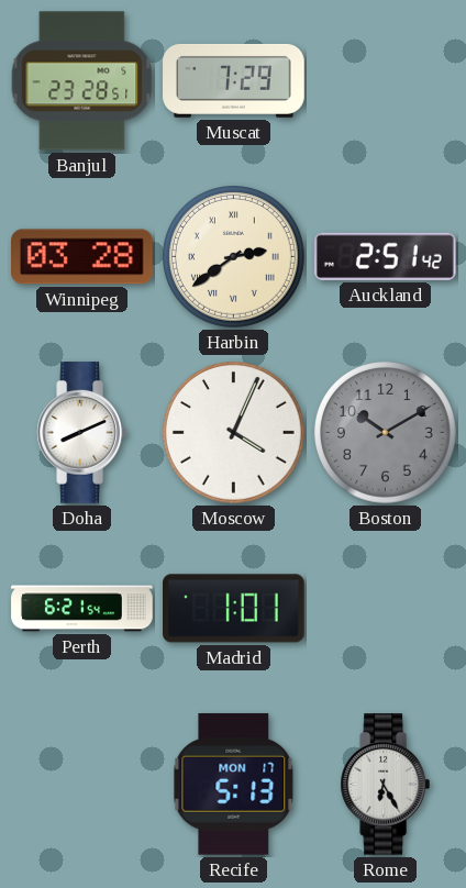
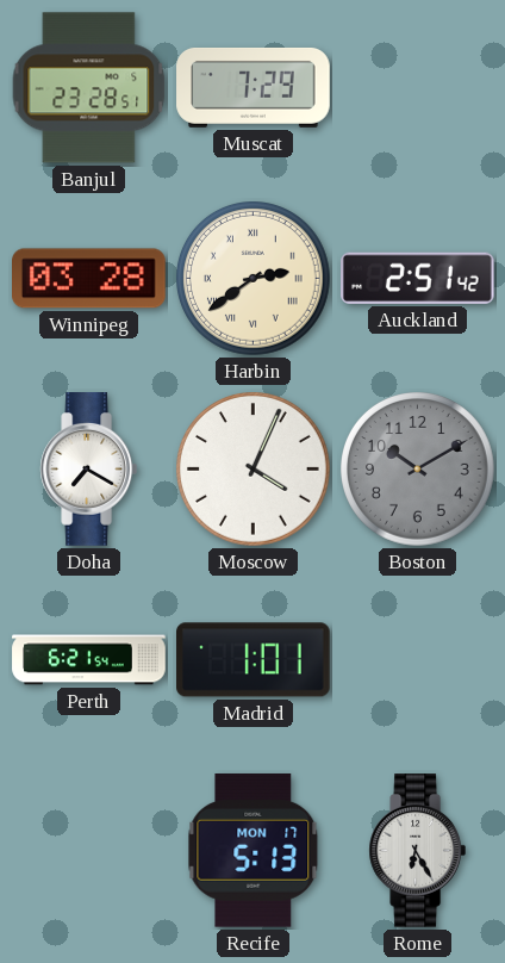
Doha: 8:11 -> 7:20
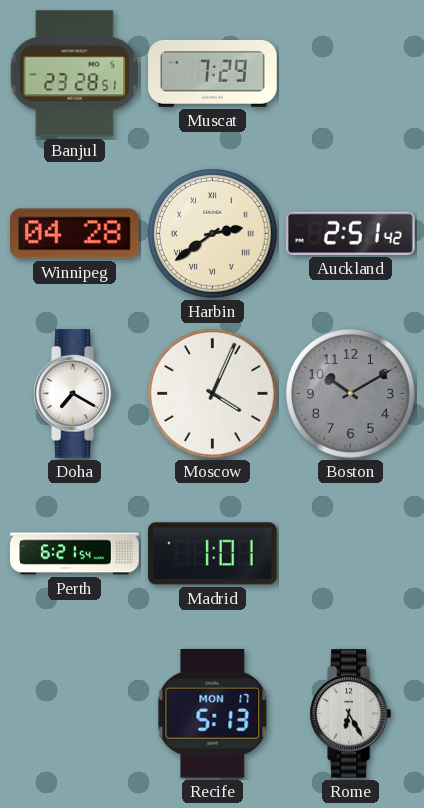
Winnipeg: 03:28 -> 04:28
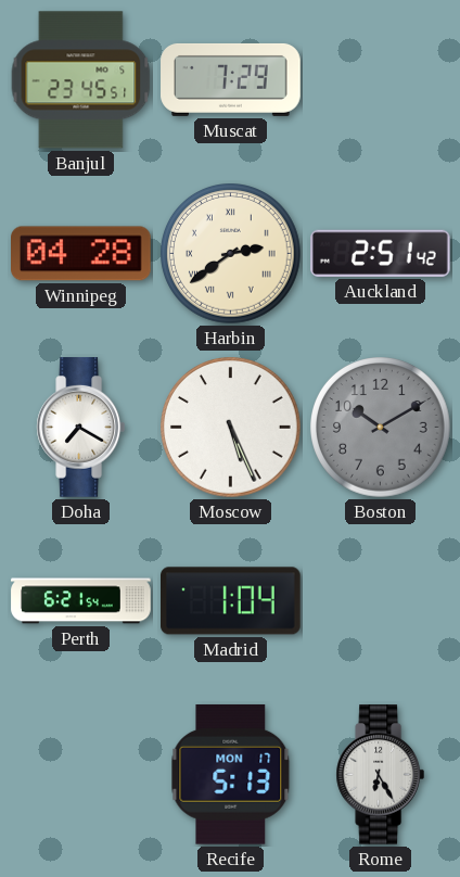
Banjul: 23:28 -> 23:45
Moscow: 4:04 -> 5:26
Madrid: 1:01 -> 1:04
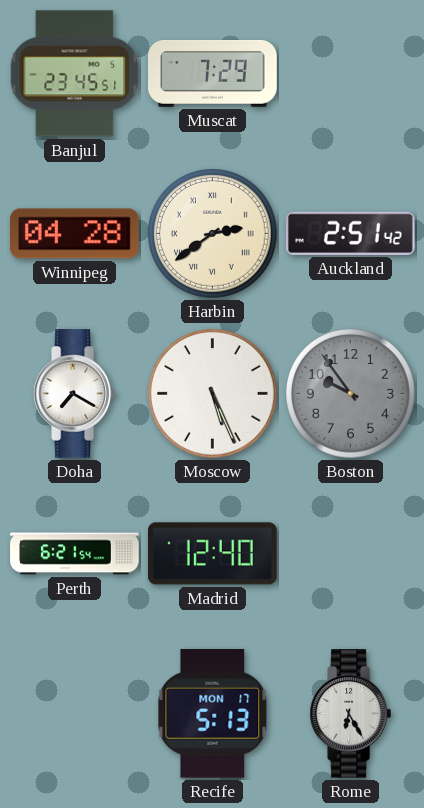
Boston: 10:10 -> 9:54
Madrid: 1:04 -> 12:40
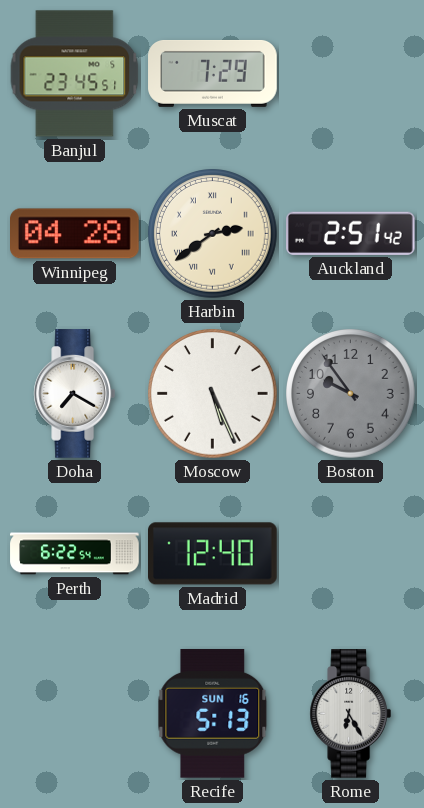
Perth: 6:21 -> 6:22
Recife date: MON 17 -> SUN 16
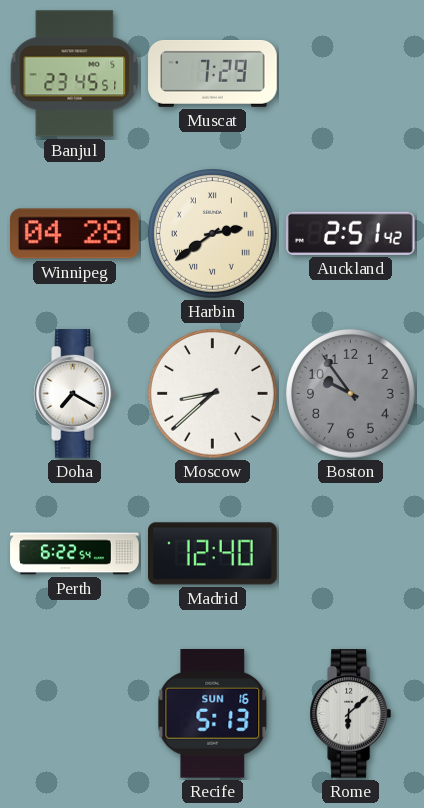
Moscow: 5:26 -> 8:38
Rome: 6:25 -> 6:08
